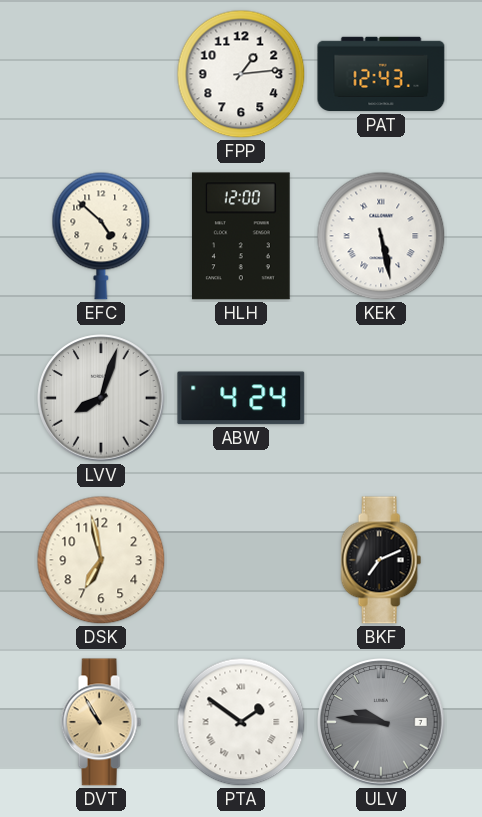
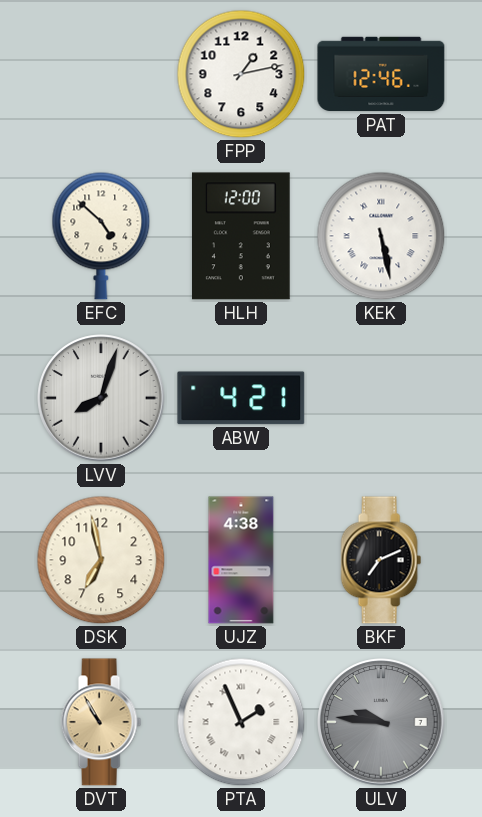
FPP: 1:14 -> 1:13
PAT: 12:43 -> 12:46
ABW: 4:24 -> 4:21
UJZ: none -> 4:38
PTA: 1:51 -> 1:56
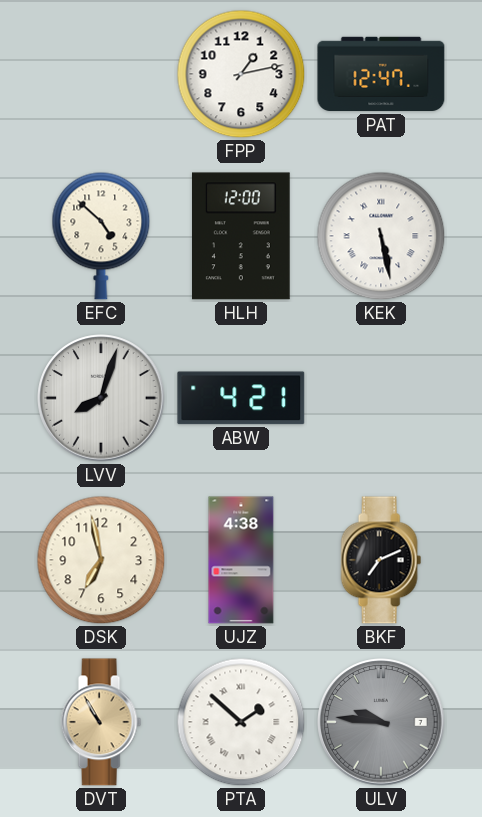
PAT: 12:46 -> 12:47
PTA: 1:56 -> 1:52
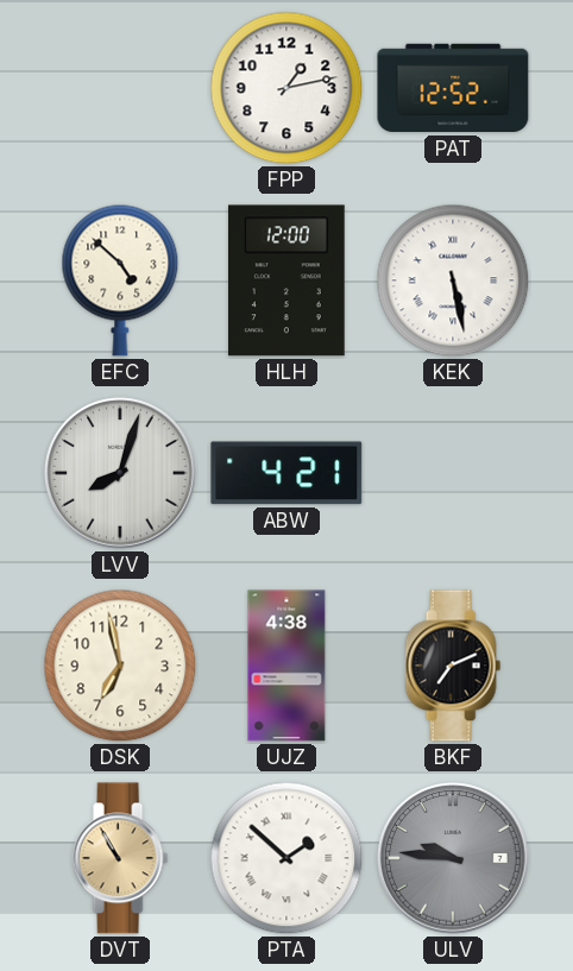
PAT: 12:47 -> 12:52
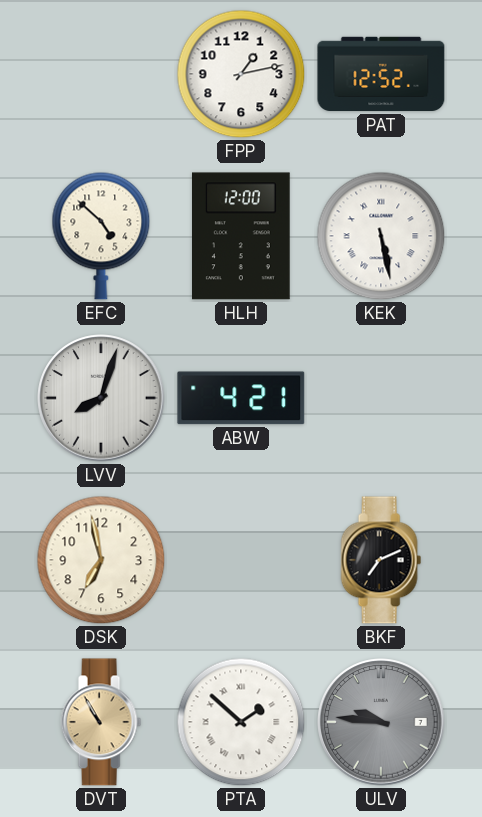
UJZ: 4:38 -> none
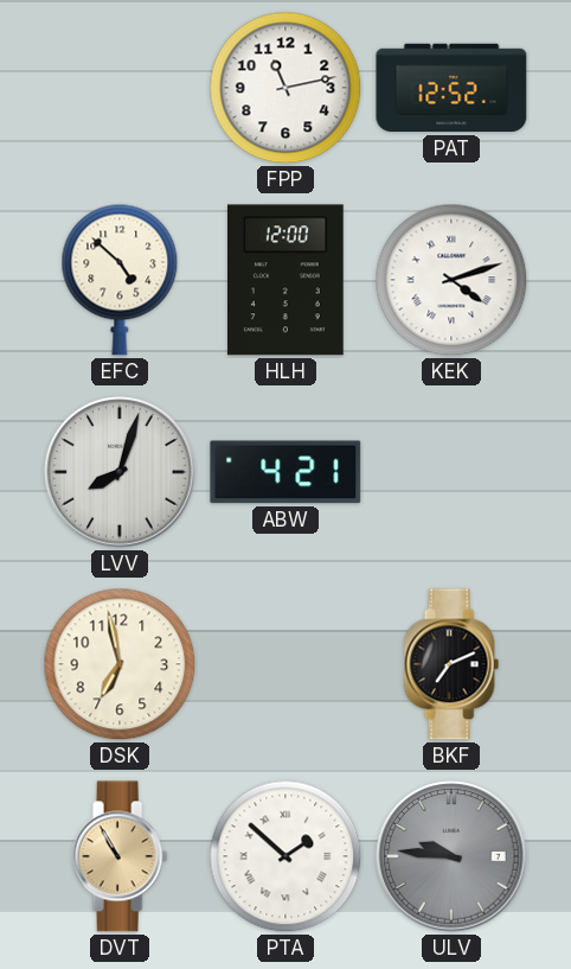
FPP: 1:13 -> 11:13
KEK: 5:28 -> 4:12
